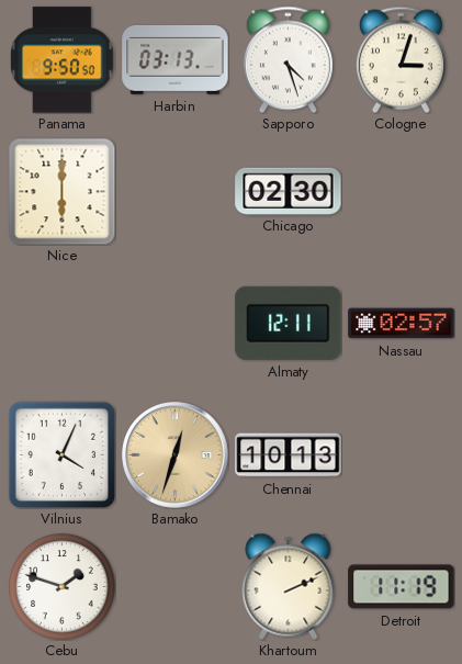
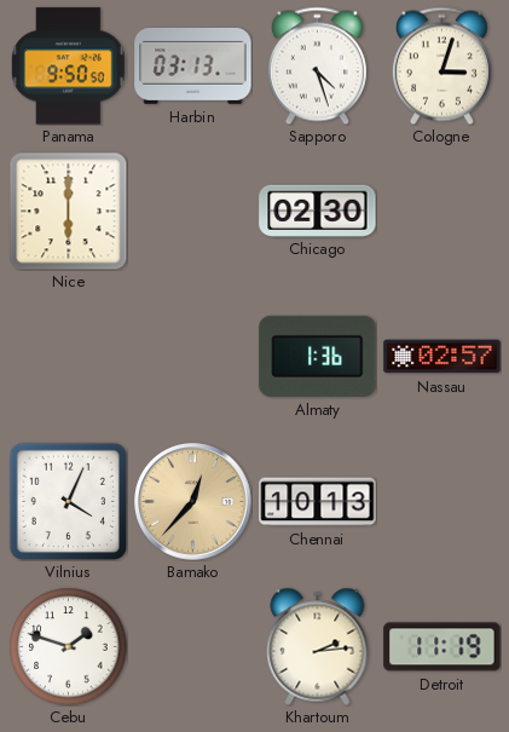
Almaty: 12:11 -> 1:36
Bamako: 12:33 -> 12:37
Khartoum: 2:11 -> 2:14
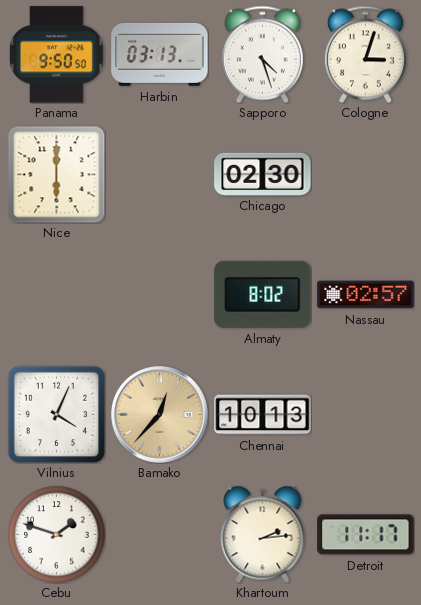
Almaty: 1:36 -> 8:02
Detroit: 11:19 -> 11:17
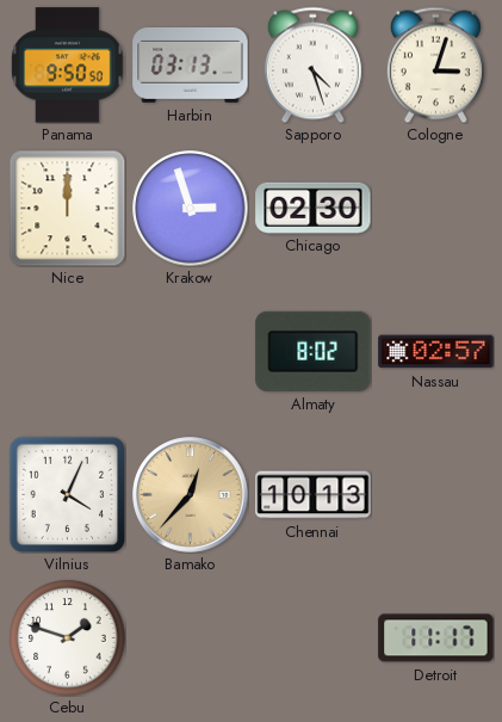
Nice: 6:00 -> 12:00
Krakow: none -> 2:57
Khartoum: 2:14 -> none
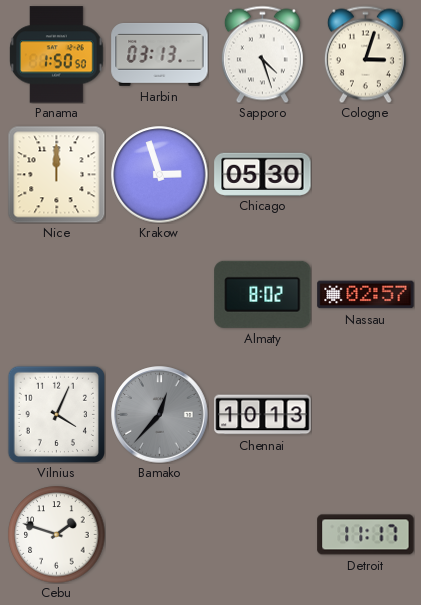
Panama: 9:50 -> 1:50
Chicago: 02:30 -> 05:30
Bamako dial: champagne -> grey
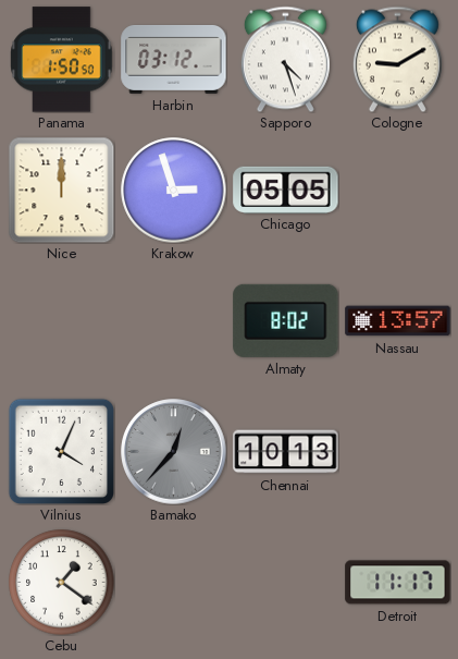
Harbin: 03:13 -> 03:12
Cologne: 3:03 -> 9:10
Chicago: 05:30 -> 05:05
Nassau: 02:57 -> 13:57
Cebu: 1:48 -> 1:21
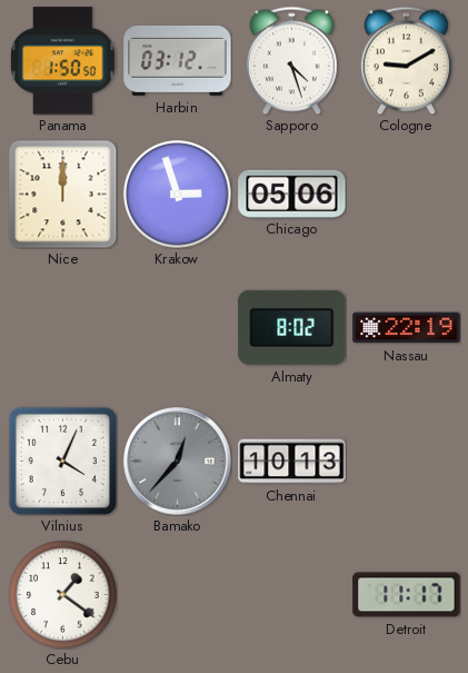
Chicago: 05:05 -> 05:06
Nassau: 13:57 -> 22:19
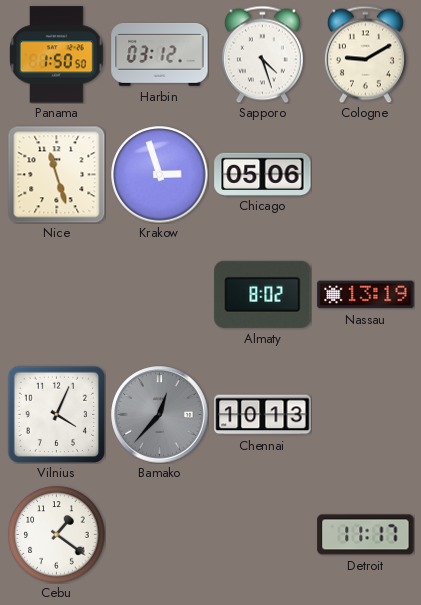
Nice: 12:00 -> 11:27
Nassau: 22:19 -> 13:19
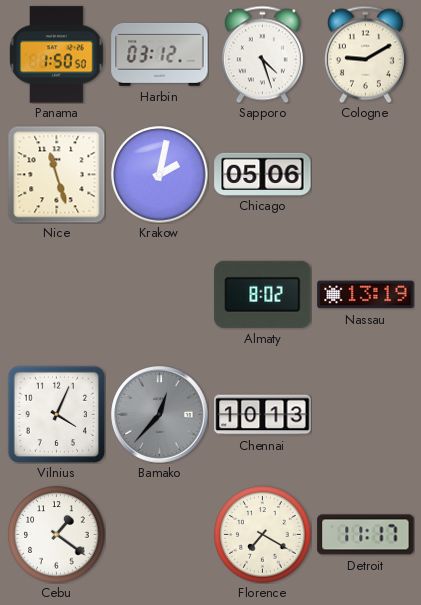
Krakow: 2:57 -> 2:02
Florence: none -> 7:20
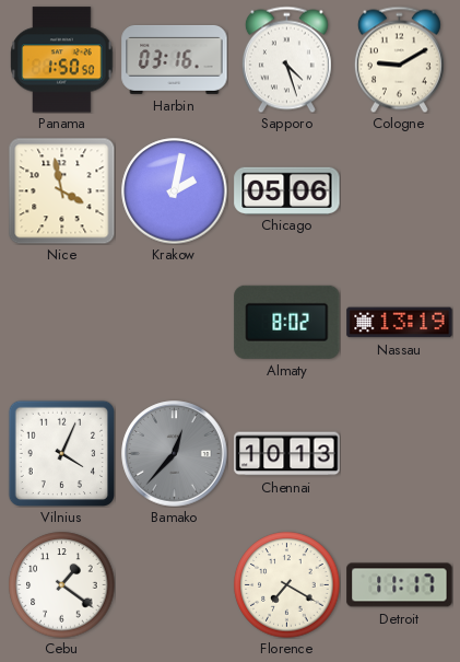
Harbin: 03:12 -> 03:16
Nice: 11:27 -> 3:58
